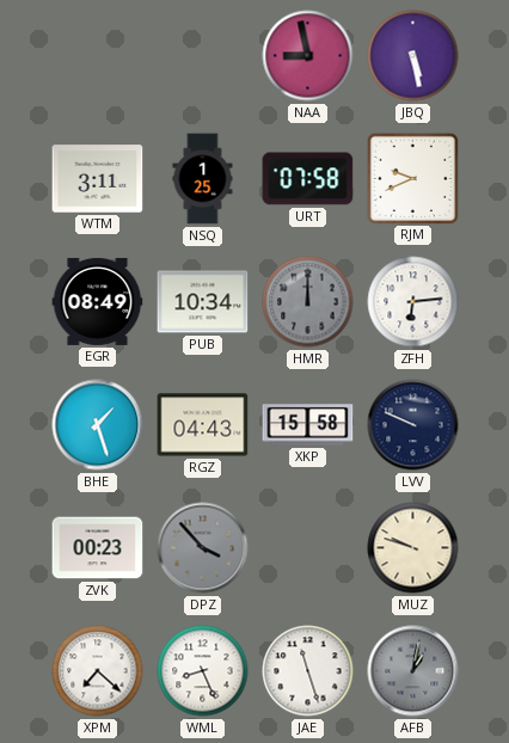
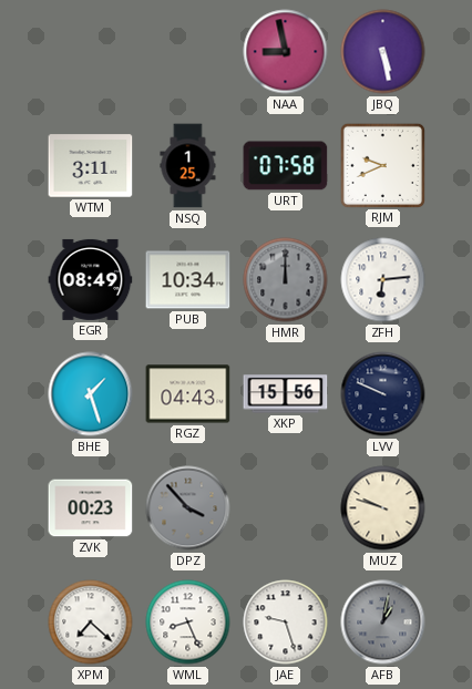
XKP: 15:58 -> 15:56
JAE: 11:27 -> 9:27
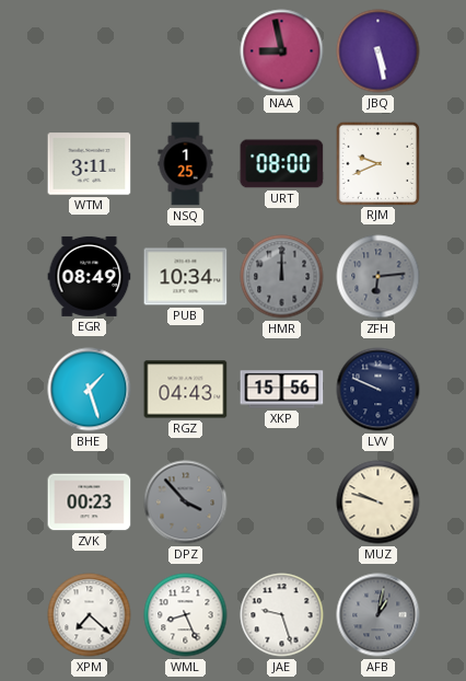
URT: 07:58 -> 08:00
ZFH dial: white -> grey
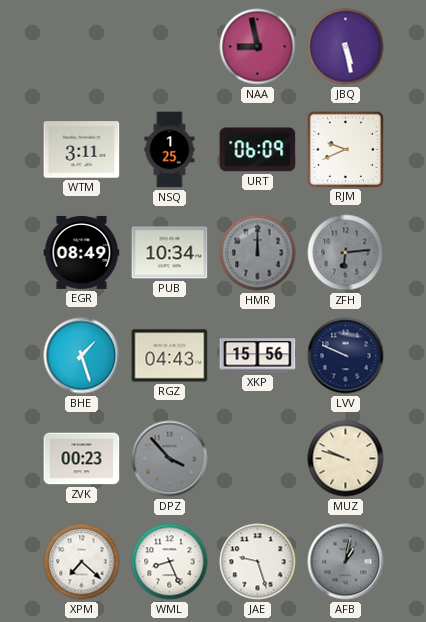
URT: 08:00 -> 06:09
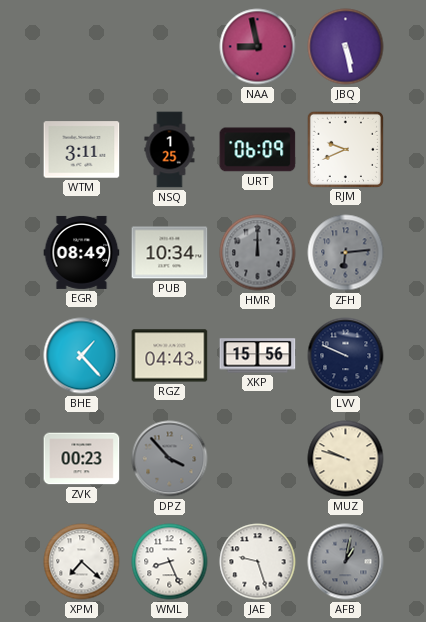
BHE: 1:27 -> 1:23
